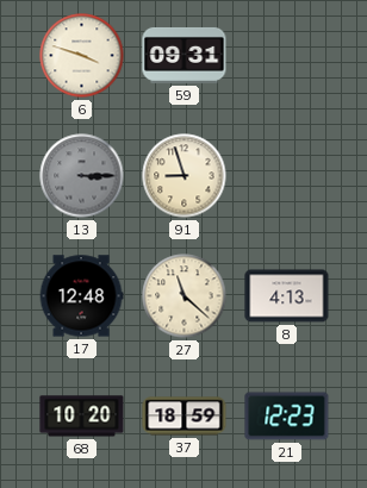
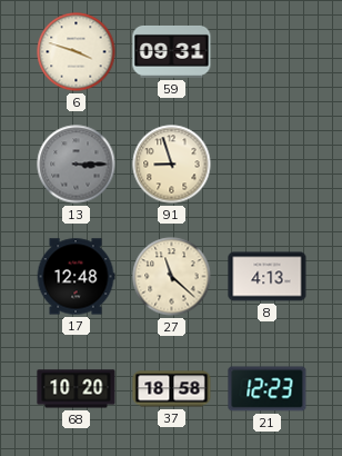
37: 18:59 -> 18:58
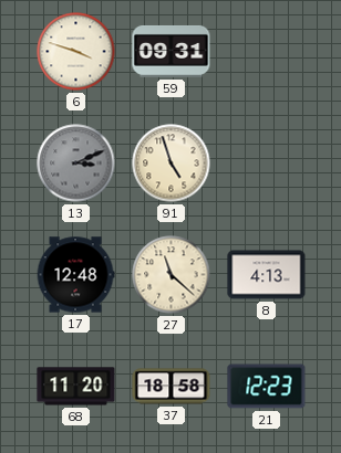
13: 3:15 -> 3:11
91: 8:57 -> 4:57
68: 10:20 -> 11:20
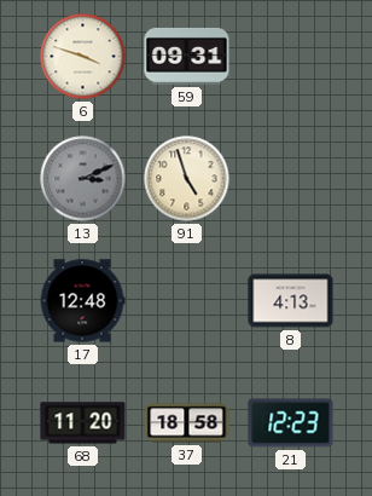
27: 11:22 -> none
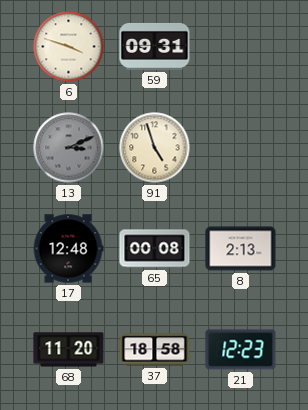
65: none -> 00:08
8: 4:13 -> 2:13
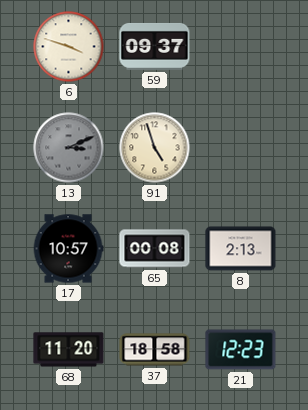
59: 09:31 -> 09:37
17: 12:48 -> 10:57
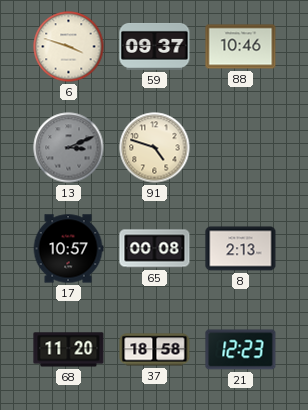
88: none -> 10:46
91: 4:57 -> 4:48
